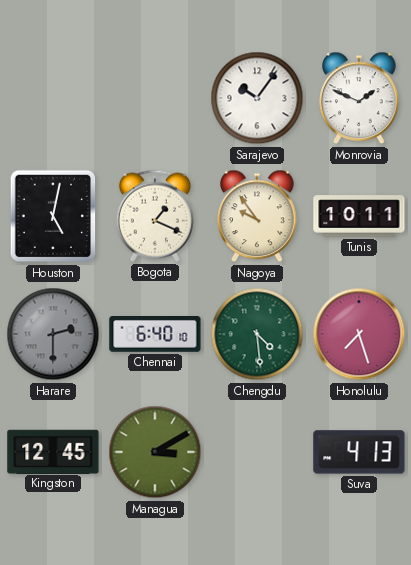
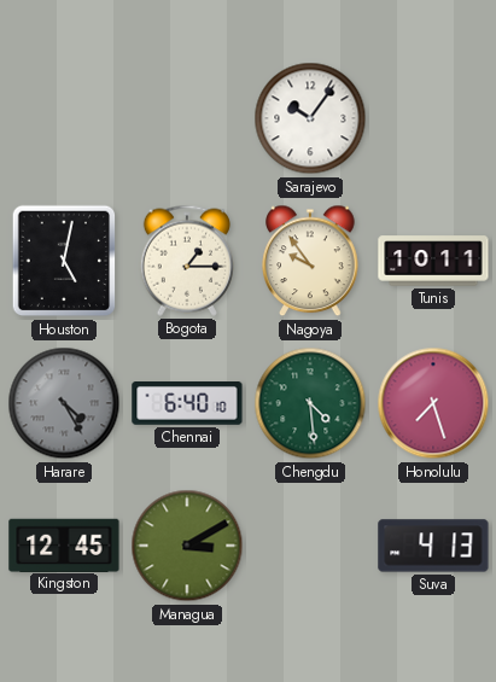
Monrovia: 1:49 -> none
Bogota: 1:19 -> 1:15
Harare: 2:30 -> 4:25
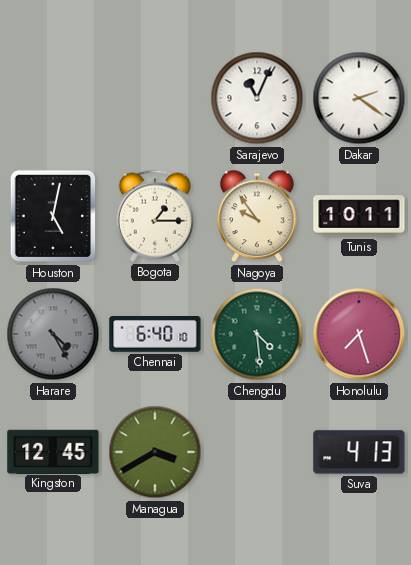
Sarajevo: 10:06 -> 11:04
Dakar: none -> 2:21
Managua: 3:10 -> 3:40
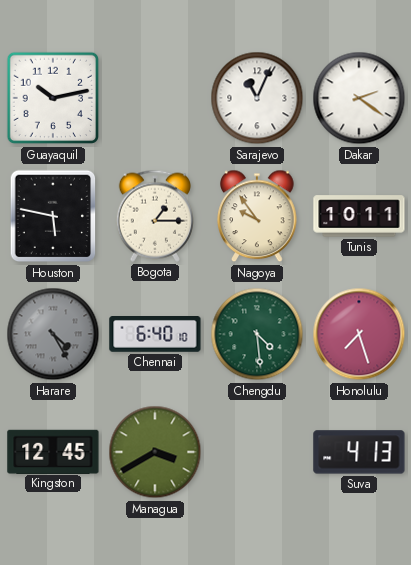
Guayaquil: none -> 10:13
Houston: 5:02 -> 5:47
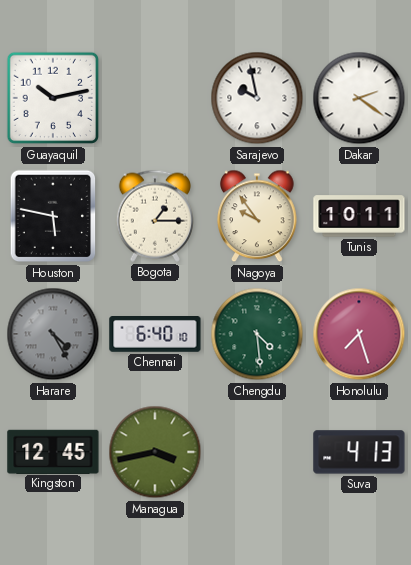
Sarajevo: 11:04 -> 9:58
Managua: 3:40 -> 3:43
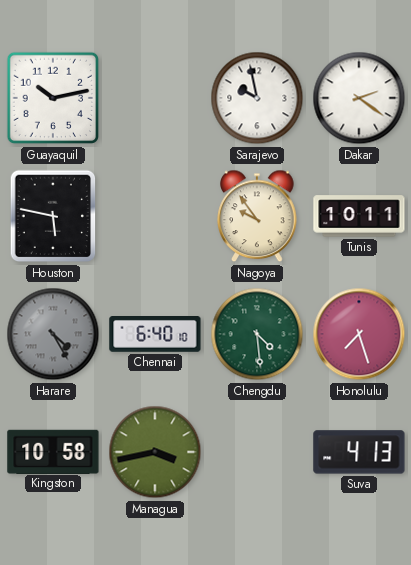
Bogota: 1:15 -> none
Kingston: 12:45 -> 10:58
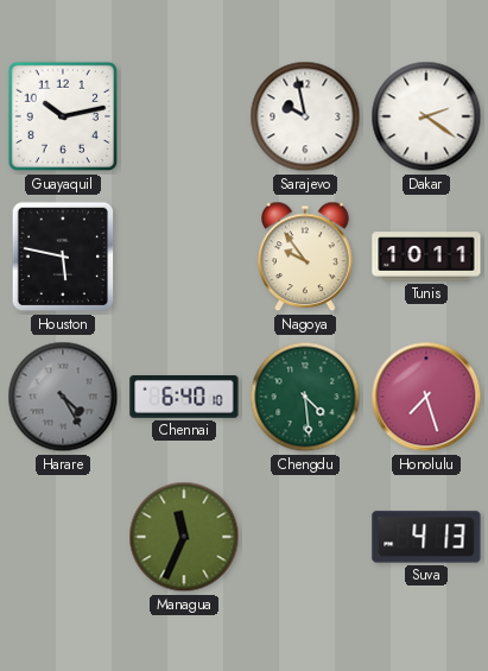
Kingston: 10:58 -> none
Managua: 3:43 -> 11:34
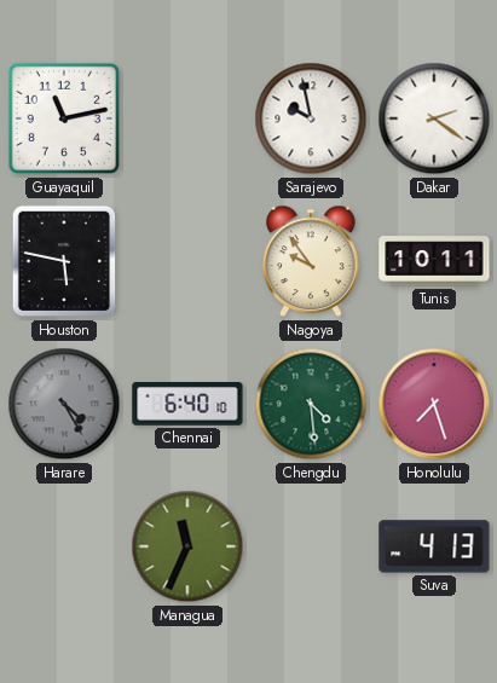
Guayaquil: 10:13 -> 11:13
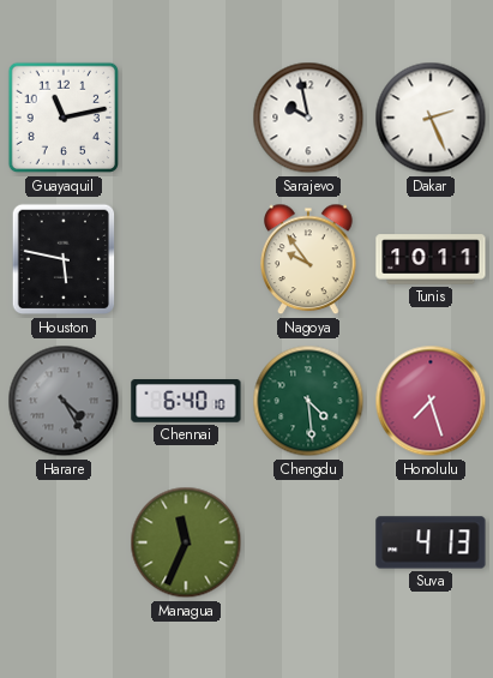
Dakar: 2:21 -> 2:26
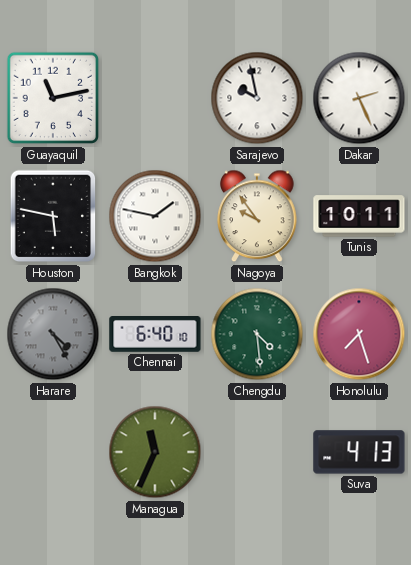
Bangkok: none -> 1:47
